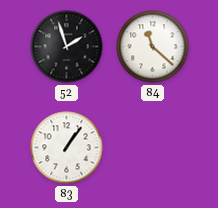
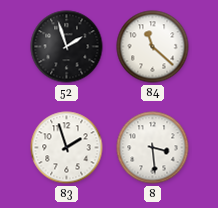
83: 1:06 -> 1:57
8: none -> 3:29
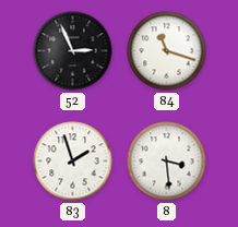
52: 1:57 -> 2:56
84: 11:22 -> 11:18
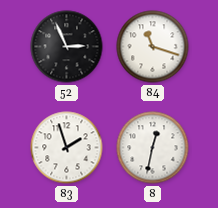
8: 3:29 -> 12:32
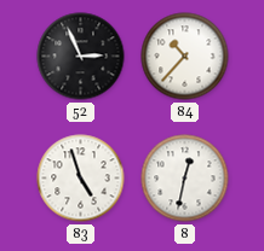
84: 11:18 -> 10:37
83: 1:57 -> 4:57
